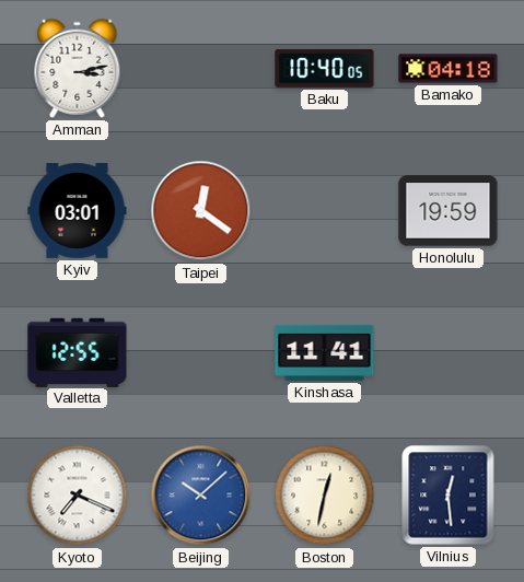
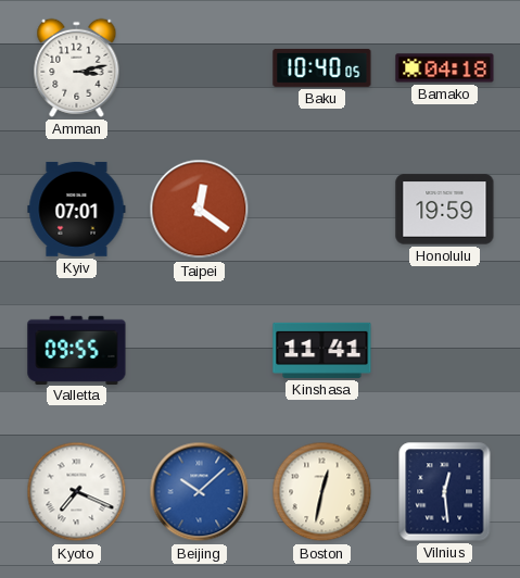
Kyiv: 03:01 -> 07:01
Valletta: 12:55 -> 09:55
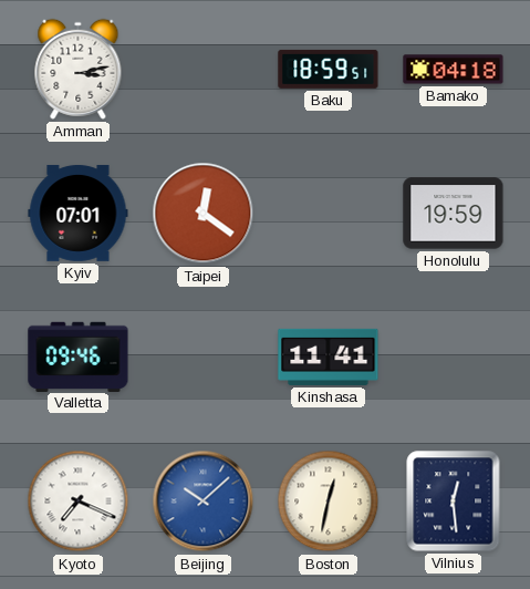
Baku: 10:40 -> 18:59
Valletta: 09:55 -> 09:46
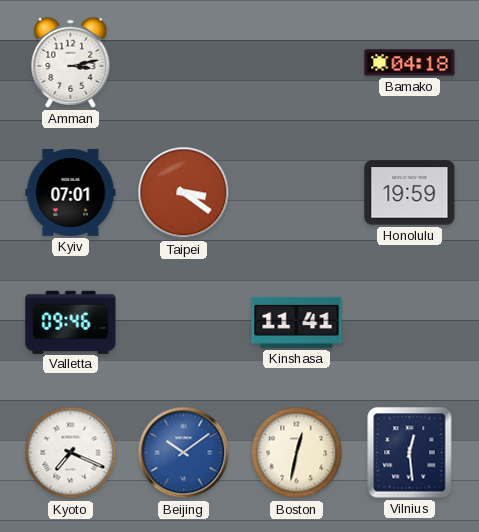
Baku: 18:59 -> none
Taipei: 12:21 -> 3:21
Beijing: 10:08 -> 10:09
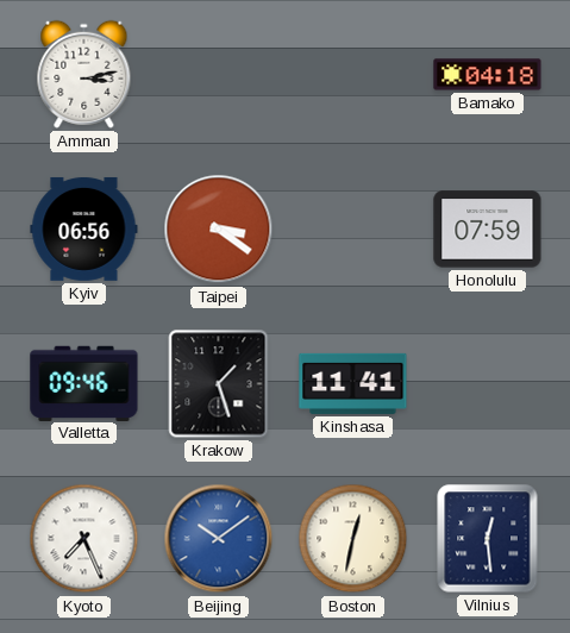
Kyiv: 07:01 -> 06:56
Honolulu: 19:59 -> 07:59
Krakow: none -> 1:27
Kyoto: 7:19 -> 7:26
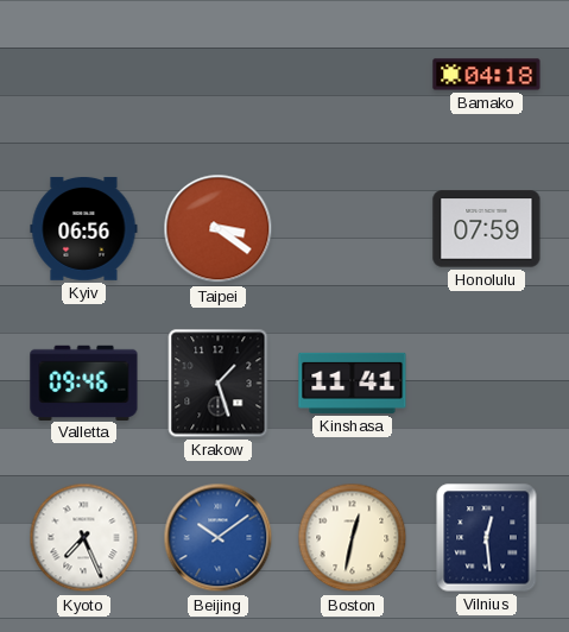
Amman: 3:13 -> none
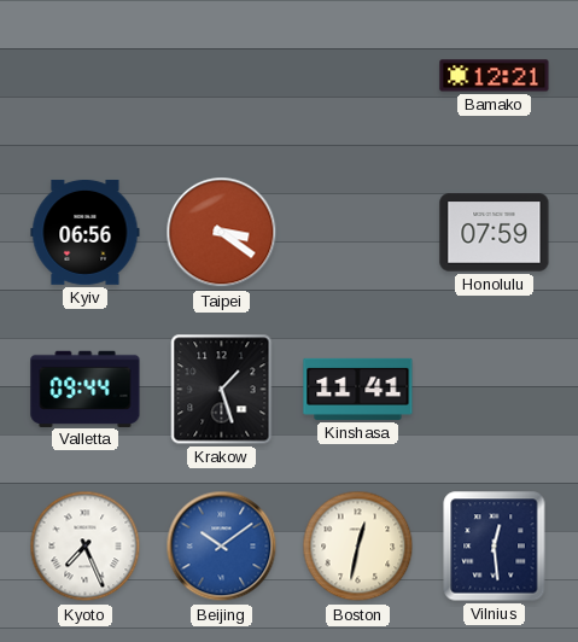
Bamako: 04:18 -> 12:21
Valletta: 09:46 -> 09:44
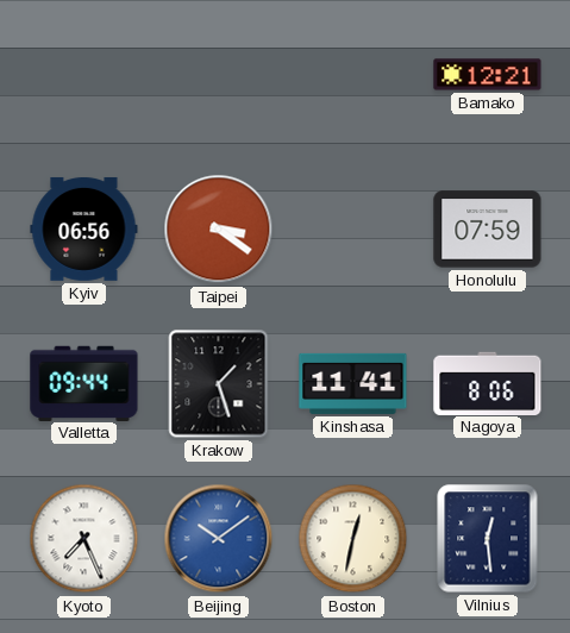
Nagoya: none -> 8:06
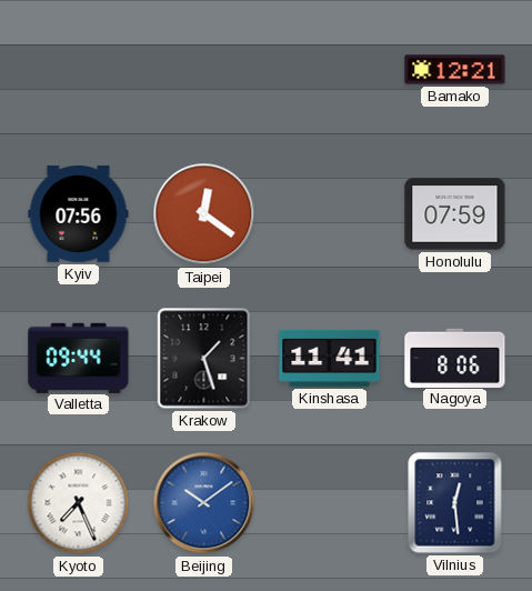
Kyiv: 06:56 -> 07:56
Taipei: 3:21 -> 12:21
Boston: 12:32 -> none
